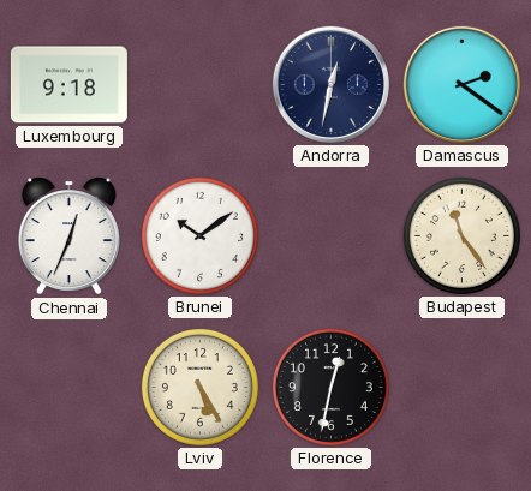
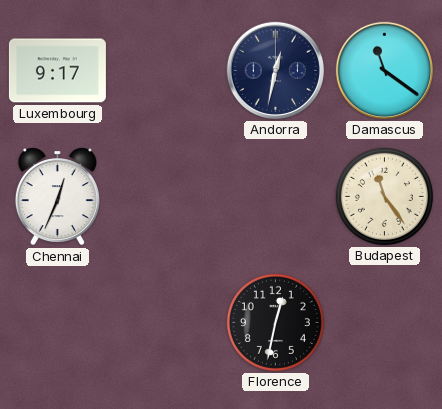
Luxembourg: 9:18 -> 9:17
Damascus: 2:21 -> 11:21
Brunei: 10:09 -> none
Lviv: 5:25 -> none
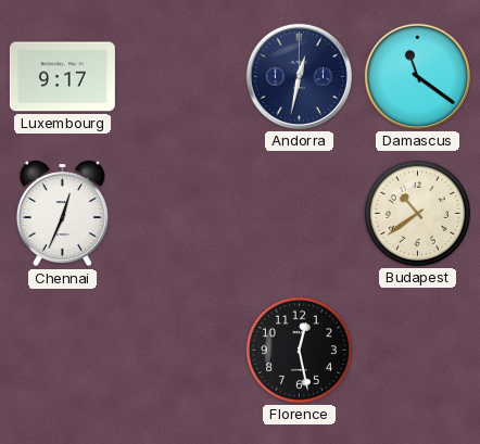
Budapest: 11:24 -> 10:39
Florence: 12:32 -> 12:28
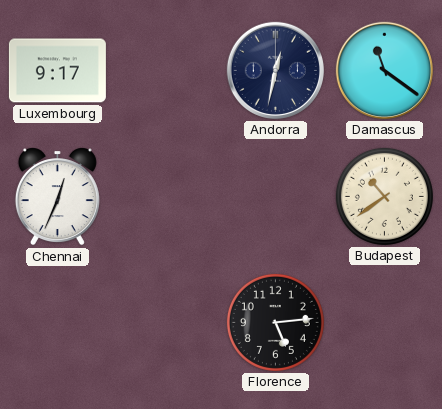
Florence: 12:28 -> 5:14
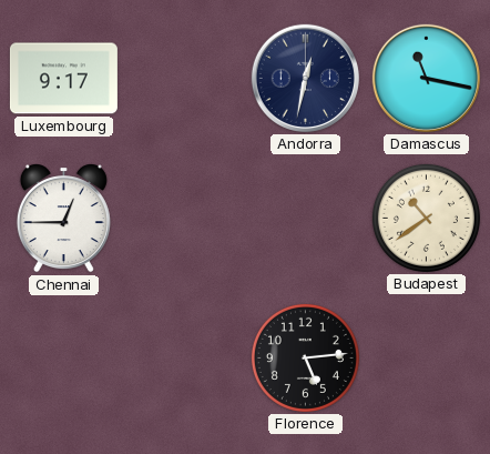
Damascus: 11:21 -> 11:17
Chennai: 12:34 -> 12:45
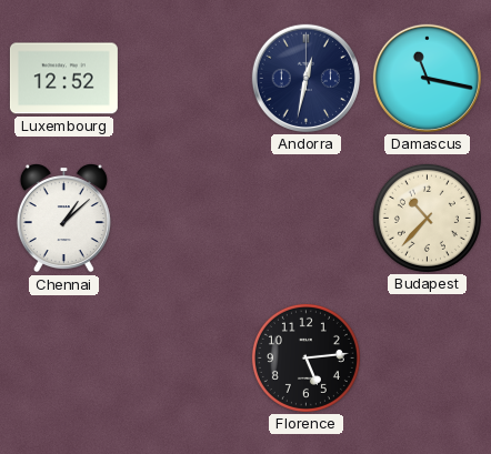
Luxembourg: 9:17 -> 12:52
Chennai: 12:45 -> 1:08
Budapest: 10:39 -> 10:37
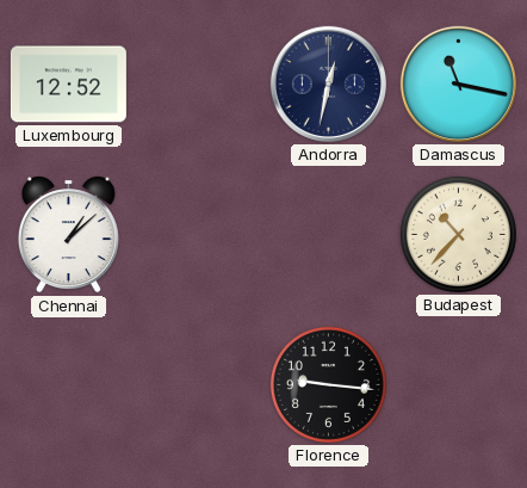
Florence: 5:14 -> 9:16
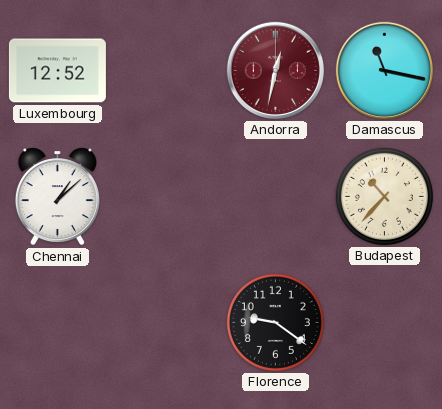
Andorra dial: navy -> burgundy
Florence: 9:16 -> 9:21
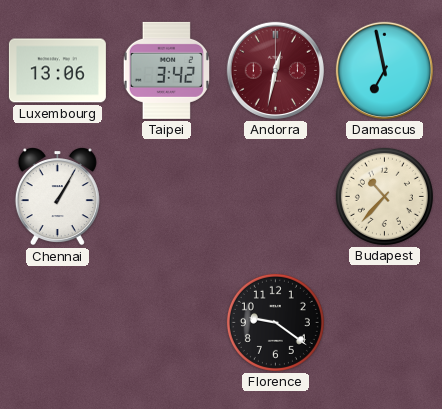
Luxembourg: 12:52 -> 13:06
Taipei: none -> 3:42
Damascus: 11:17 -> 6:58
Chennai: 1:08 -> 1:05
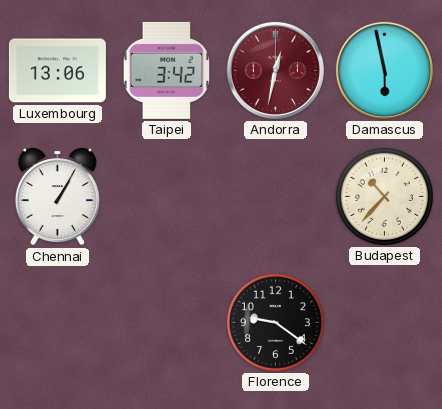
Damascus: 6:58 -> 5:58
